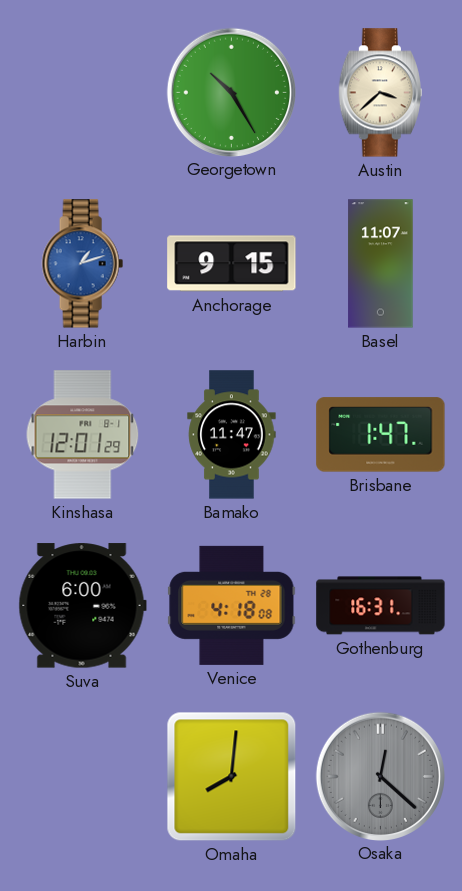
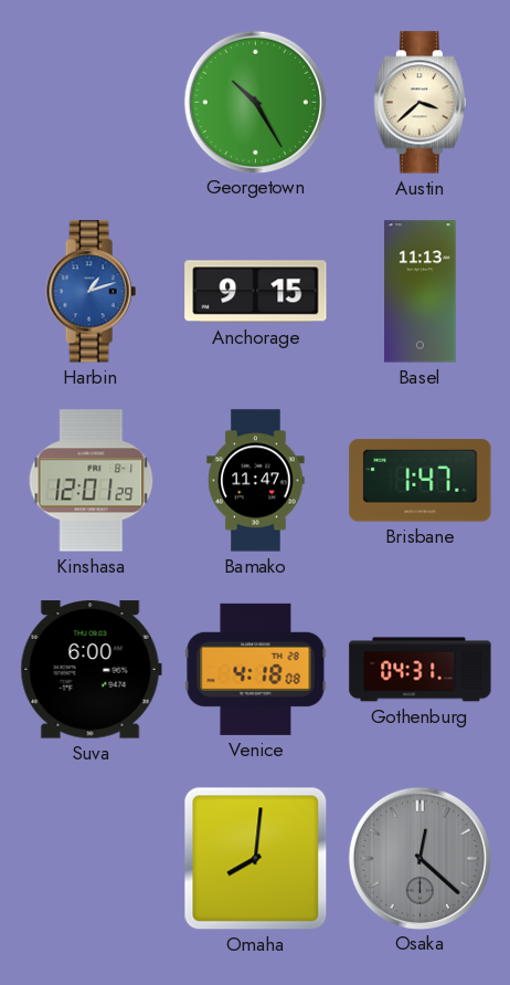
Basel: 11:07 -> 11:13
Gothenburg: 16:31 -> 04:31
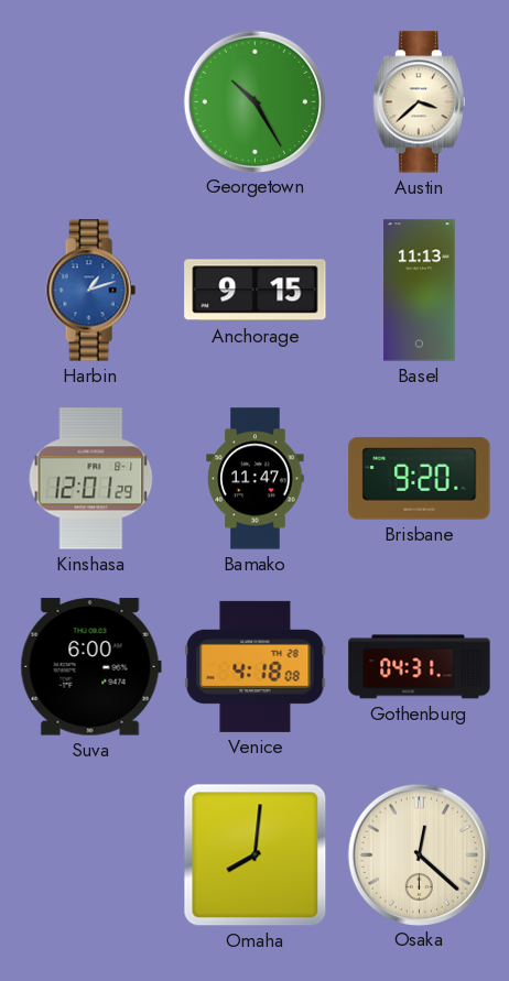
Brisbane: 1:47 -> 9:20
Osaka dial: grey -> cream
